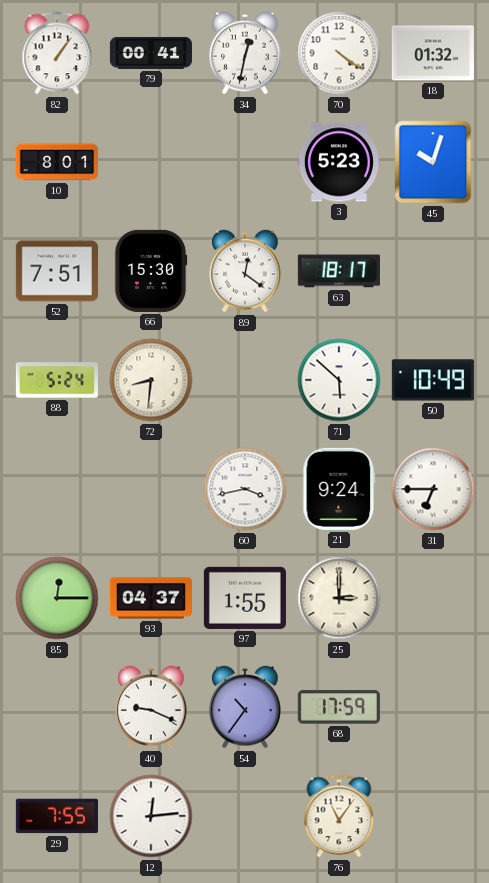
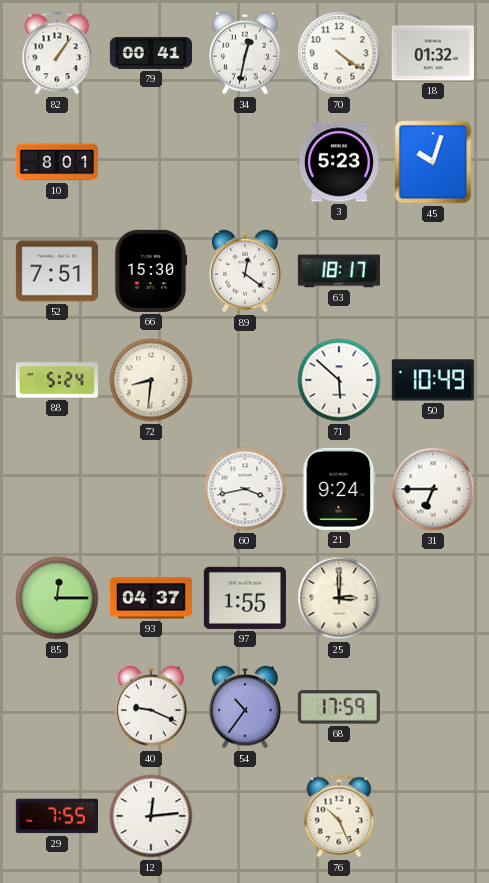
76: 11:06 -> 10:26
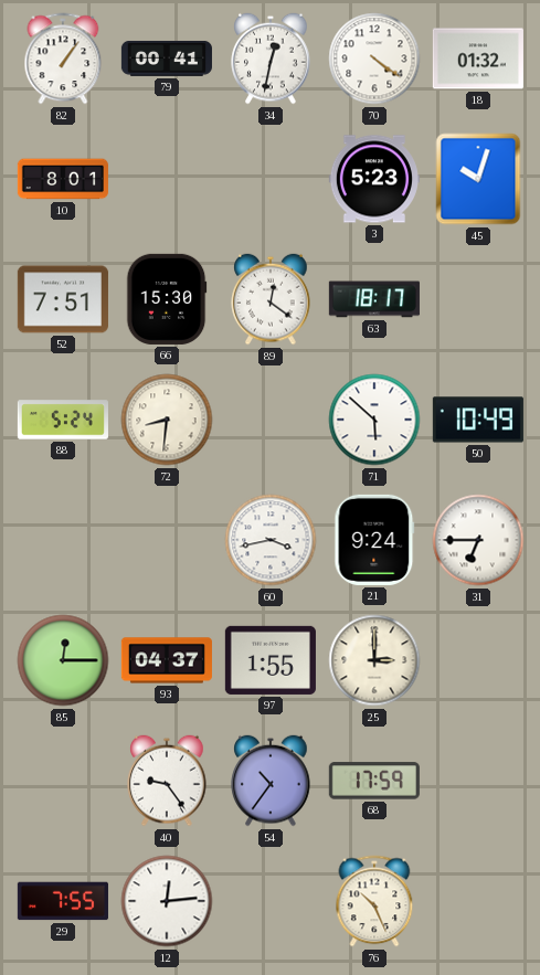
40: 9:19 -> 9:24
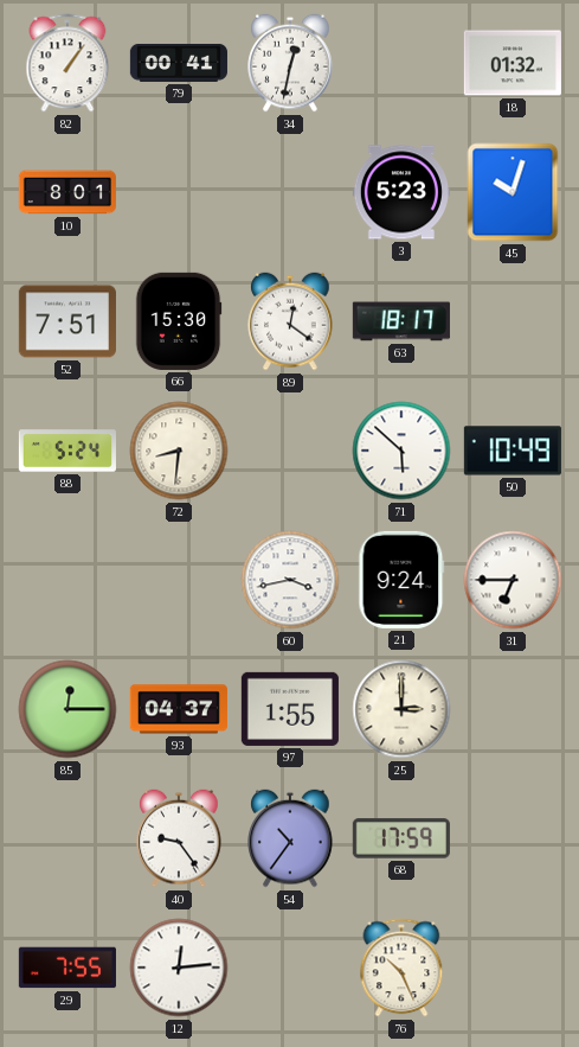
70: 4:21 -> none
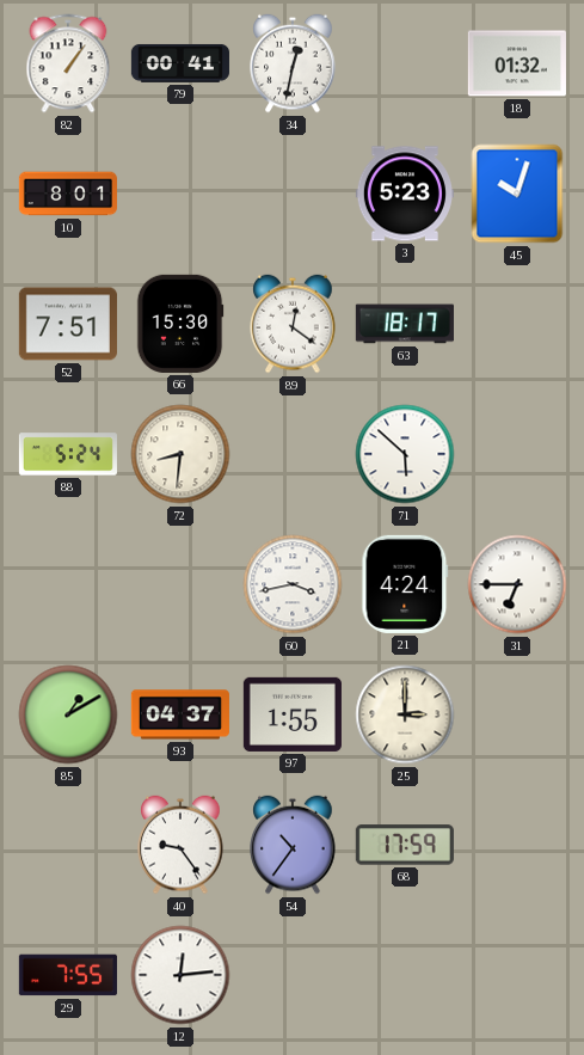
50: 10:49 -> none
21: 9:24 -> 4:24
85: 12:15 -> 1:10
76: 10:26 -> none
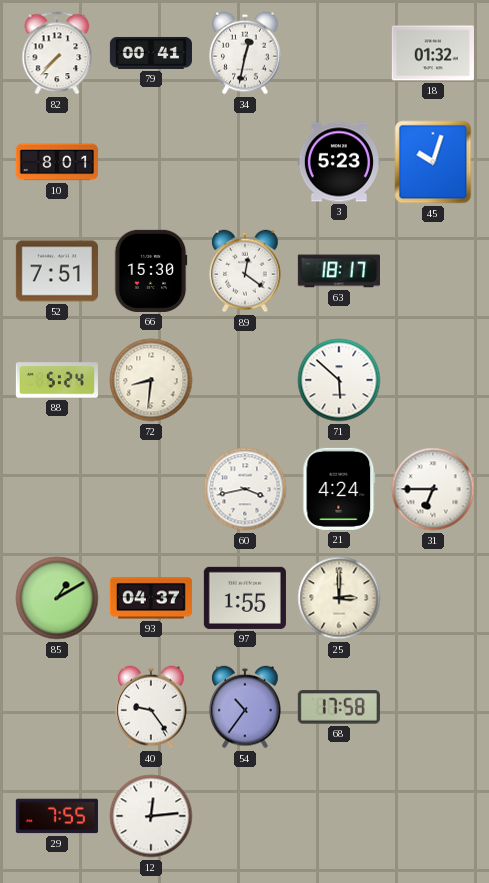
82: 1:06 -> 7:37
68: 17:59 -> 17:58
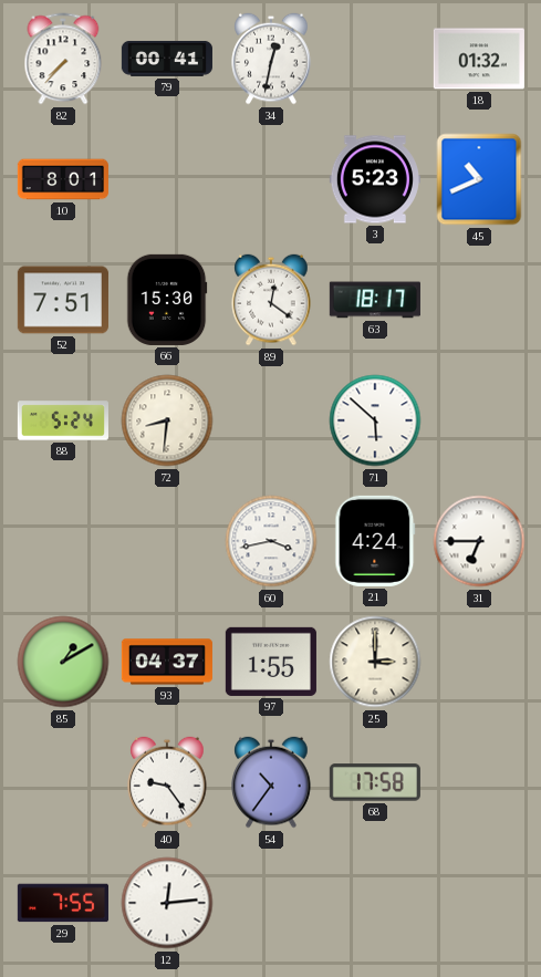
45: 10:03 -> 10:41
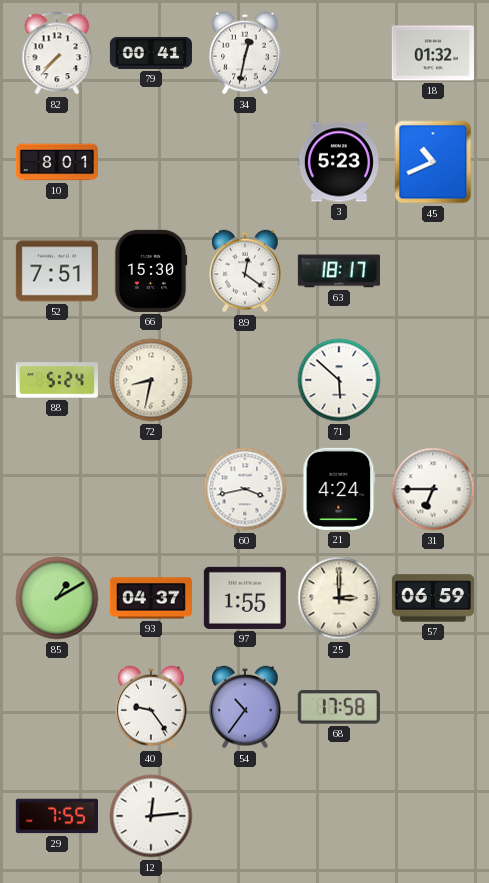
72: 8:31 -> 8:32
57: none -> 06:59
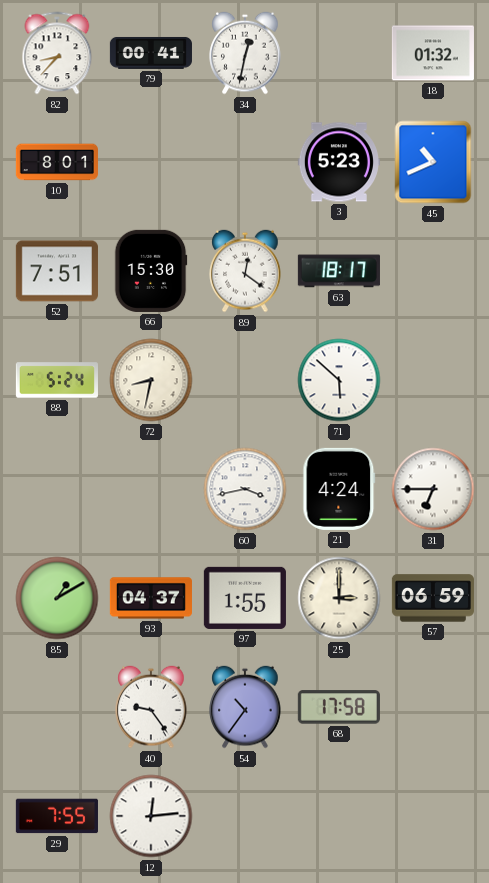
82: 7:37 -> 8:37
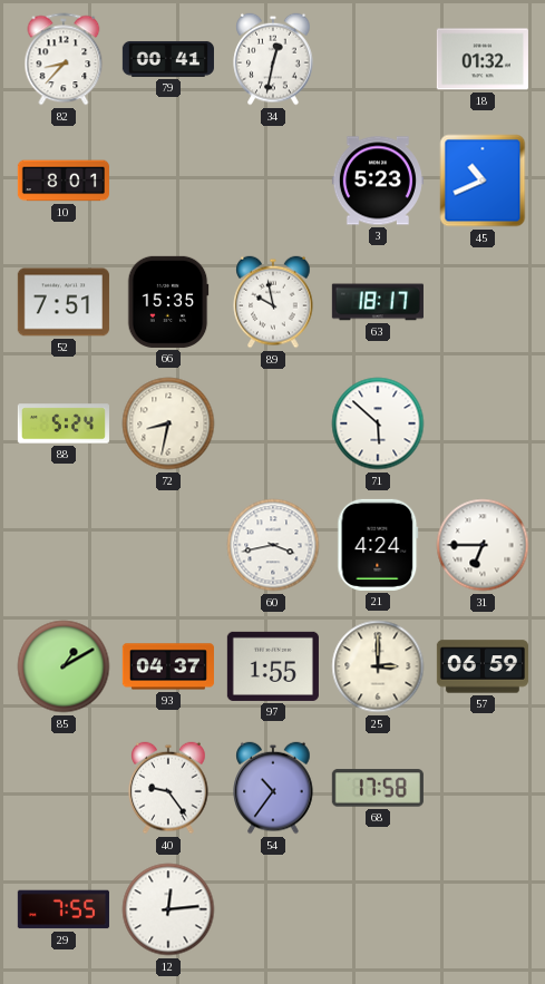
66: 15:30 -> 15:35
89: 12:21 -> 9:58
